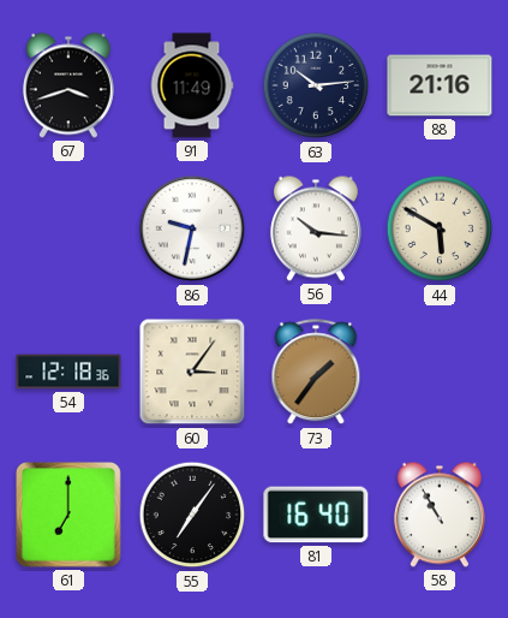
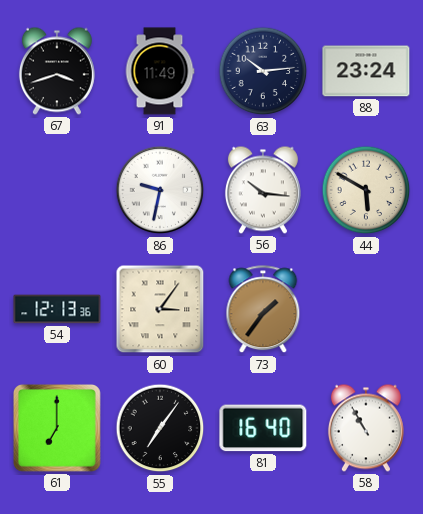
88: 21:16 -> 23:24
54: 12:18 -> 12:13
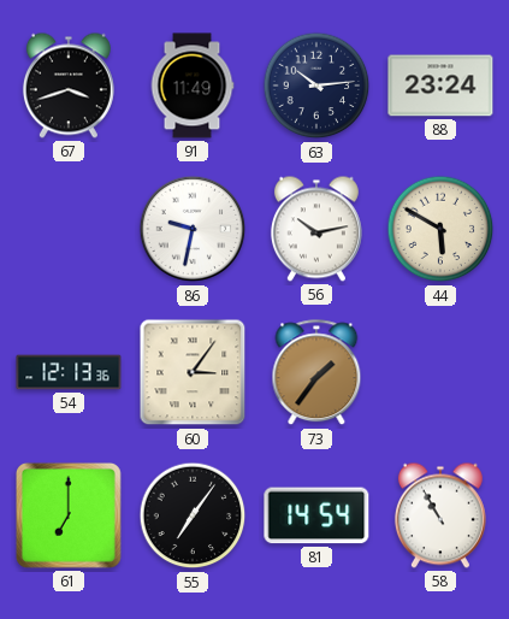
56: 10:16 -> 10:13
81: 16:40 -> 14:54
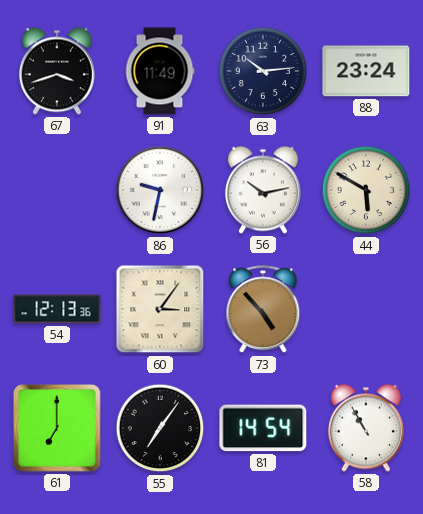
73: 1:36 -> 4:53
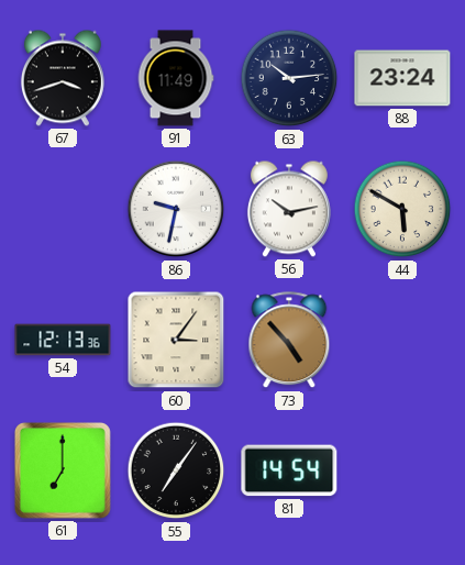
58: 10:55 -> none
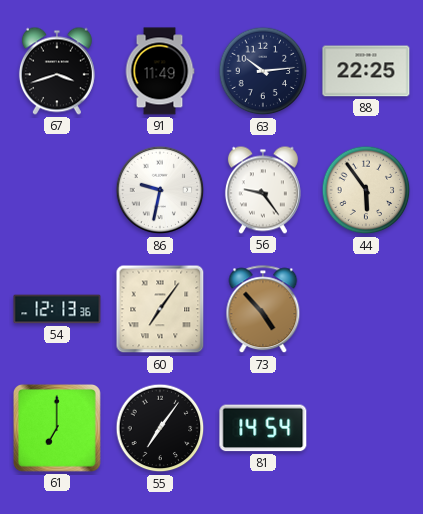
88: 23:24 -> 22:25
56: 10:13 -> 9:24
44: 5:50 -> 5:54
60: 3:06 -> 7:06
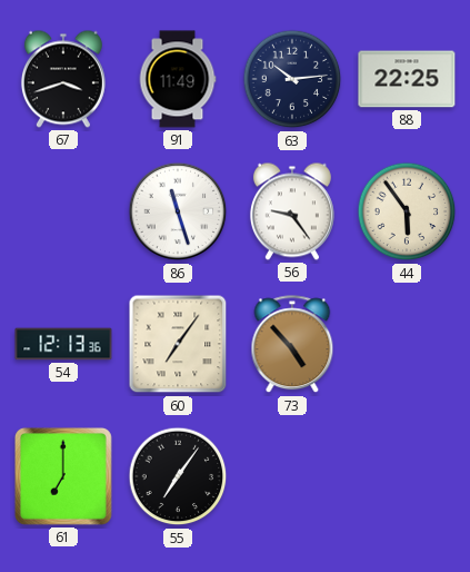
86: 9:32 -> 11:27
81: 14:54 -> none
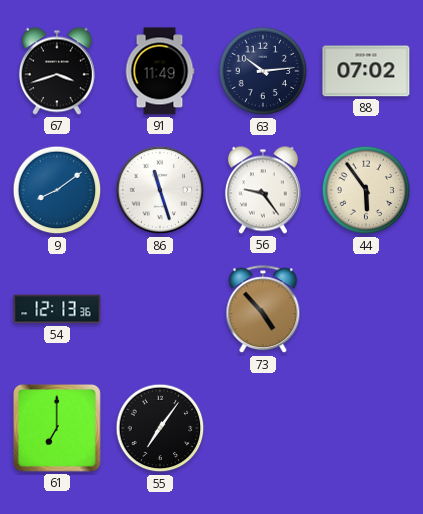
88: 22:25 -> 07:02
9: none -> 8:09
60: 7:06 -> none
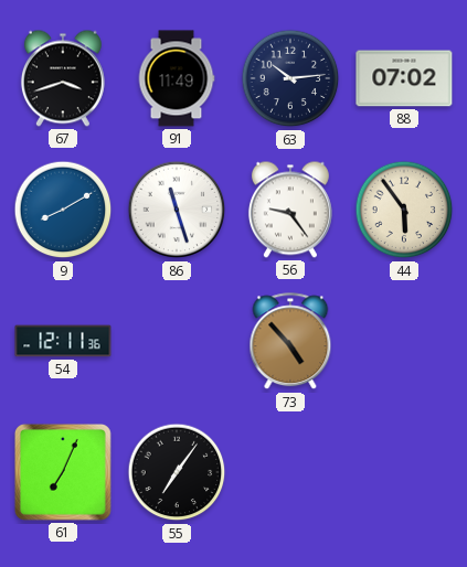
9: 8:09 -> 8:10
54: 12:13 -> 12:11
61: 7:00 -> 7:04
